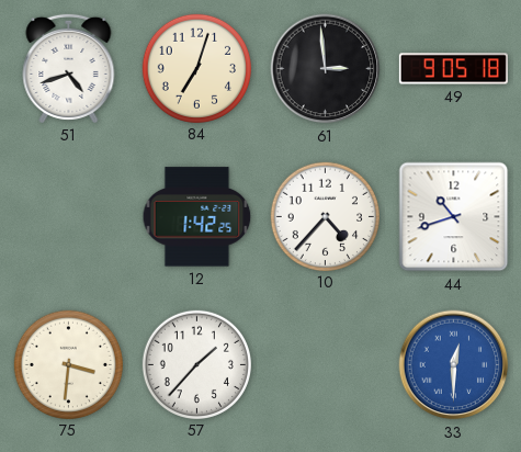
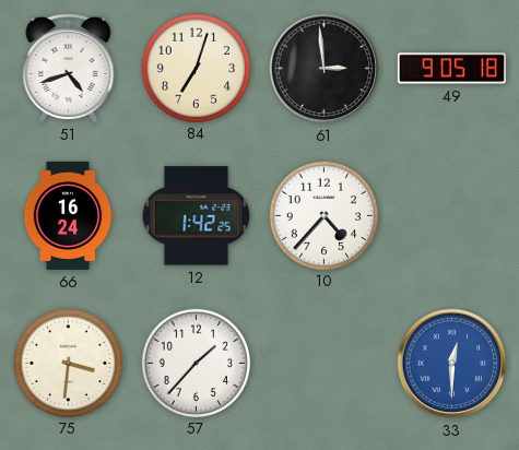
66: none -> 16:24
44: 10:42 -> none
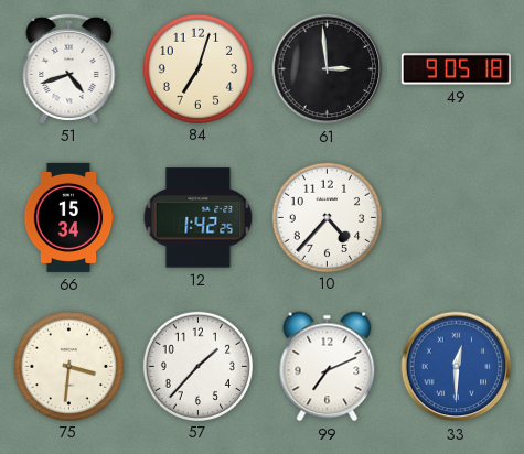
66: 16:24 -> 15:34
99: none -> 7:11
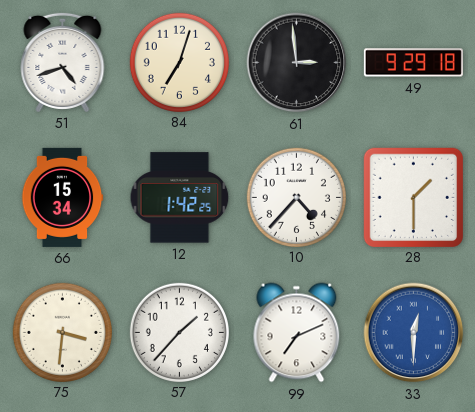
49: 9:05 -> 9:29
28: none -> 1:30
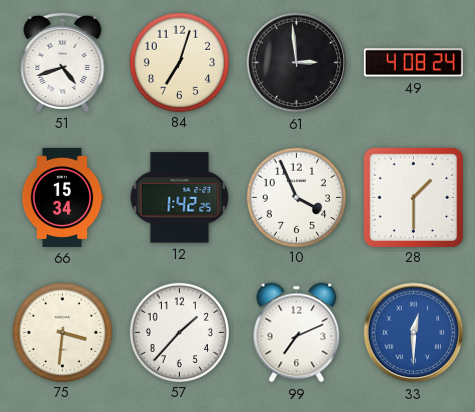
49: 9:29 -> 4:08
10: 4:37 -> 3:56
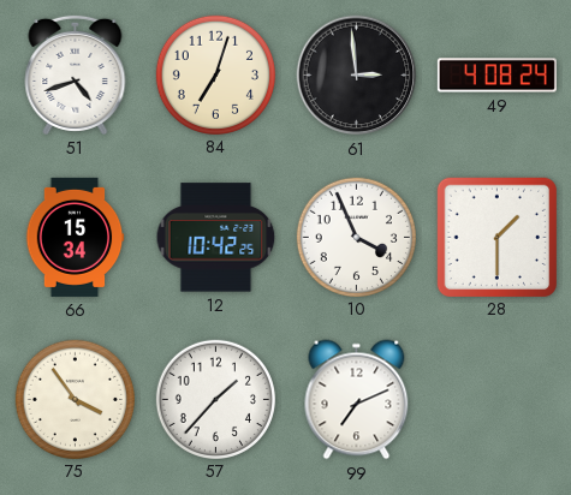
12: 1:42 -> 10:42
75: 3:31 -> 3:54
33: 12:30 -> none
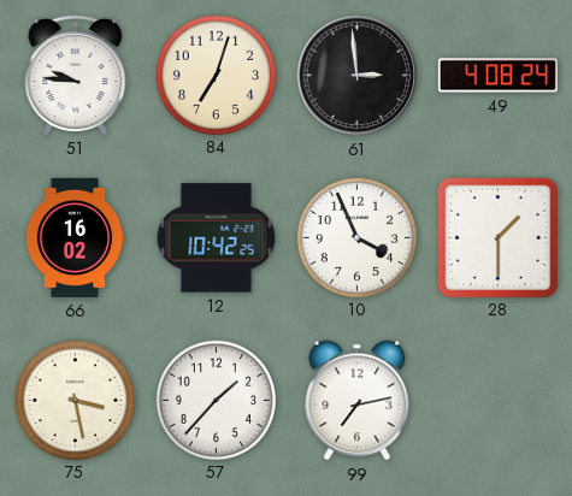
51: 4:42 -> 9:46
66: 15:34 -> 16:02
75: 3:54 -> 3:28
99: 7:11 -> 7:13
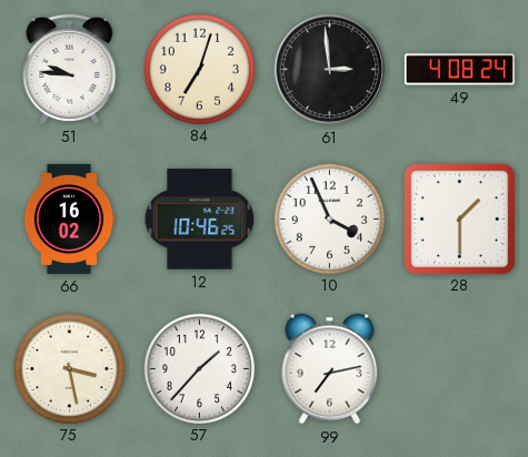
12: 10:42 -> 10:46
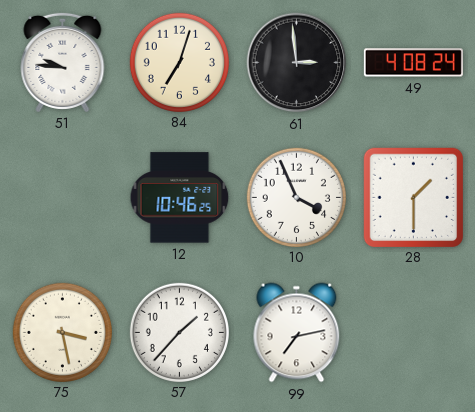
66: 16:02 -> none
